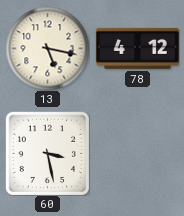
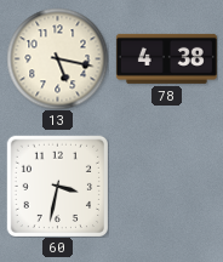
78: 4:12 -> 4:38
60: 3:28 -> 3:32
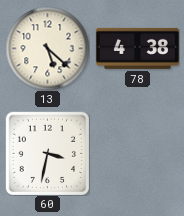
13: 5:17 -> 5:22
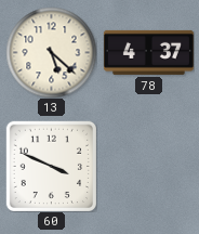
78: 4:38 -> 4:37
60: 3:32 -> 3:49
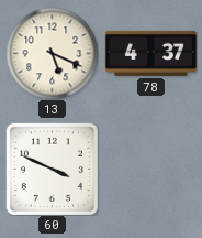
13: 5:22 -> 5:19
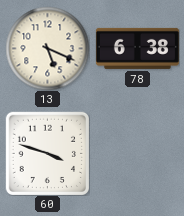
78: 4:37 -> 6:38
60: 3:49 -> 3:48
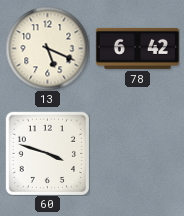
78: 6:38 -> 6:42
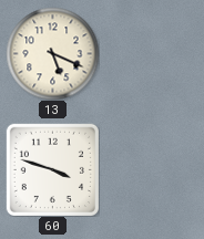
78: 6:42 -> none
